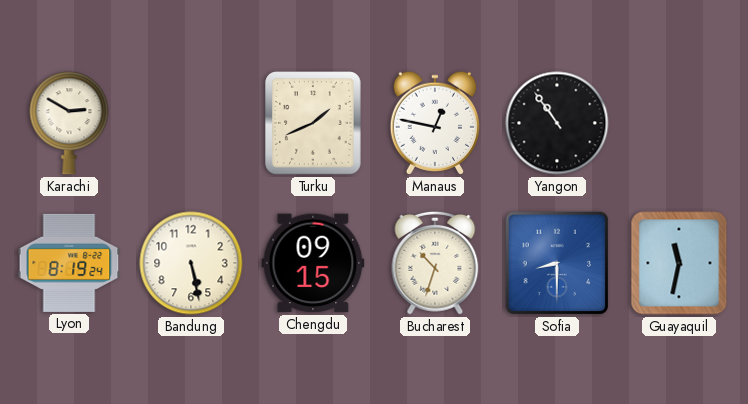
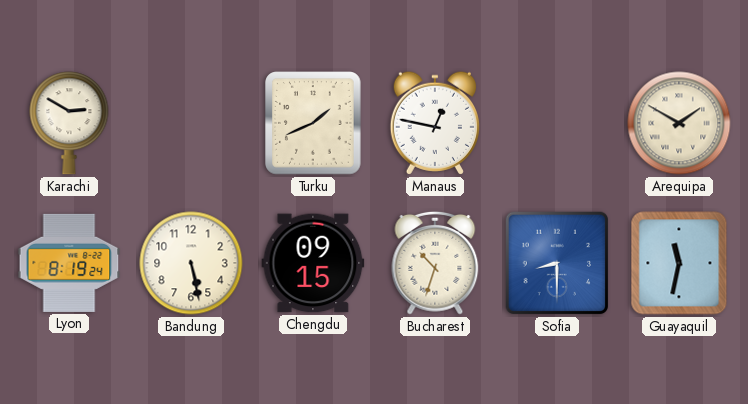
Yangon: 10:54 -> none
Arequipa: none -> 1:50
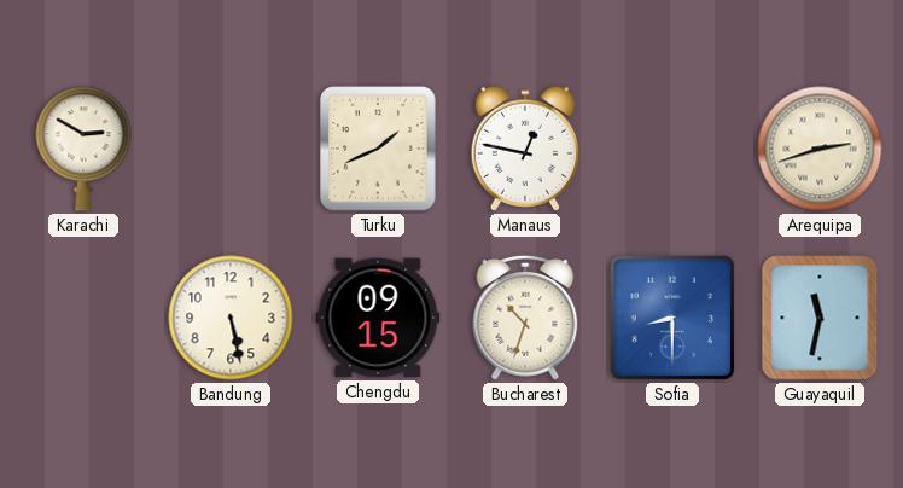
Arequipa: 1:50 -> 2:42
Lyon: 8:19 -> none
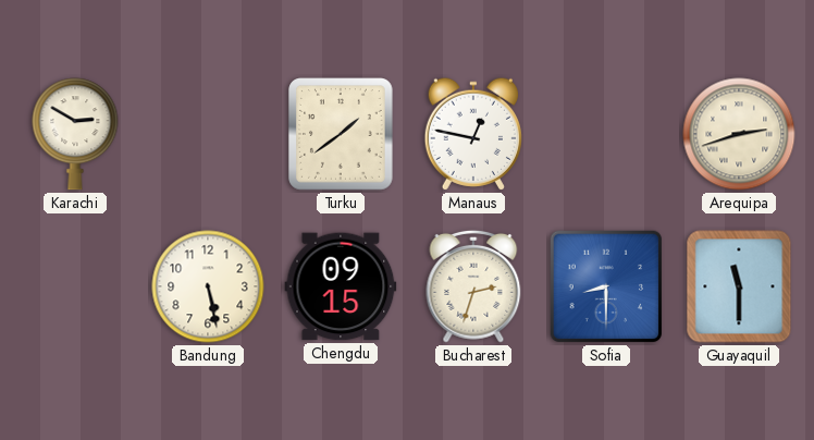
Turku: 1:41 -> 1:39
Bucharest: 10:33 -> 2:33
Guayaquil: 11:32 -> 11:30
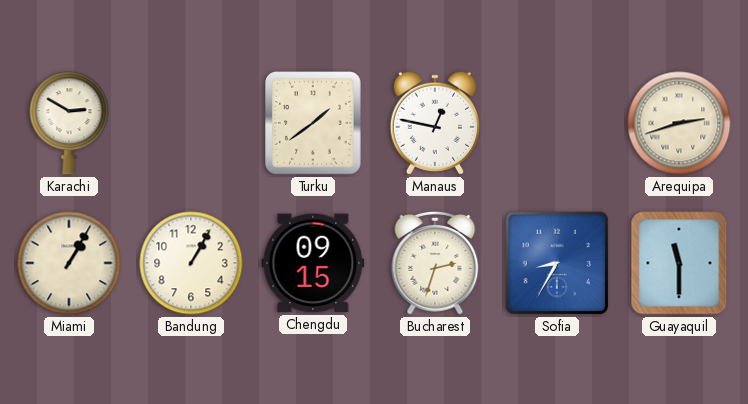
Miami: none -> 1:05
Bandung: 5:28 -> 1:05
Sofia: 8:30 -> 8:35
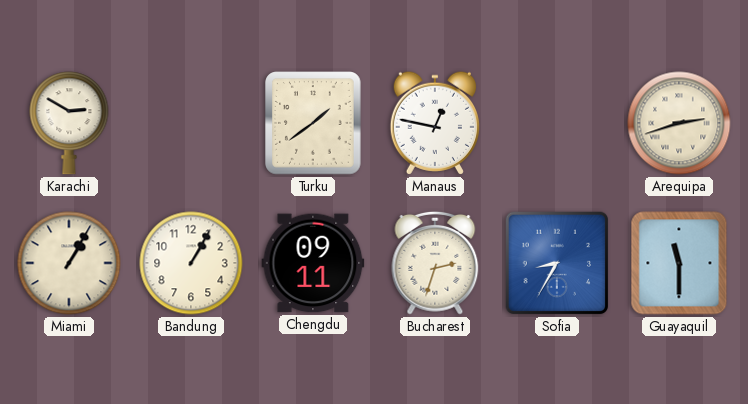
Chengdu: 09:15 -> 09:11
